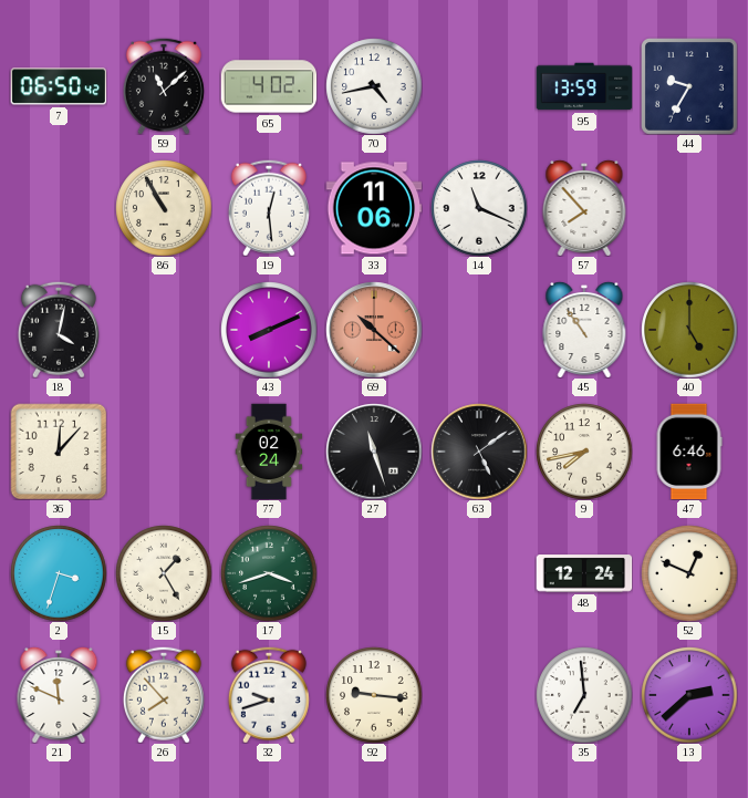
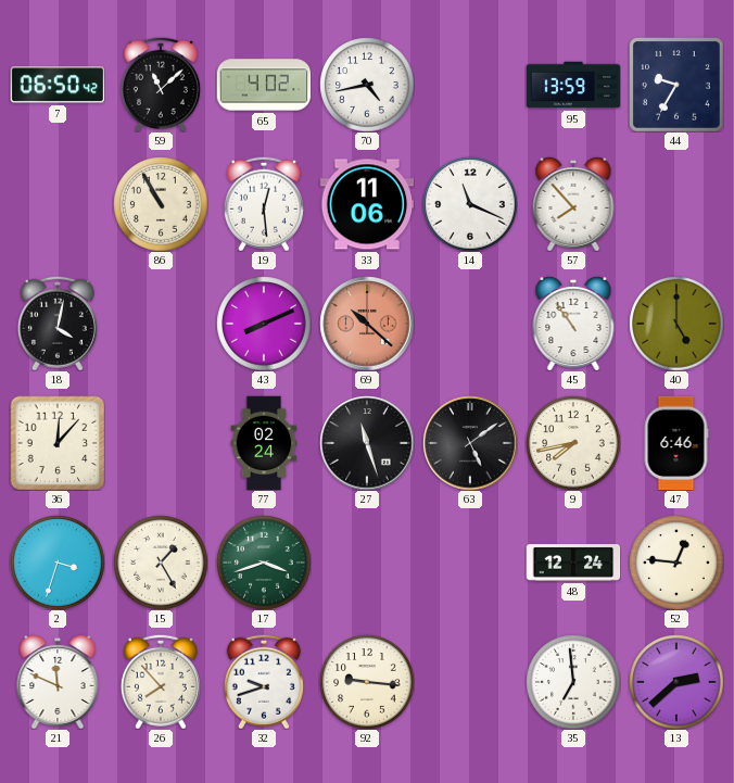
52: 12:49 -> 12:46
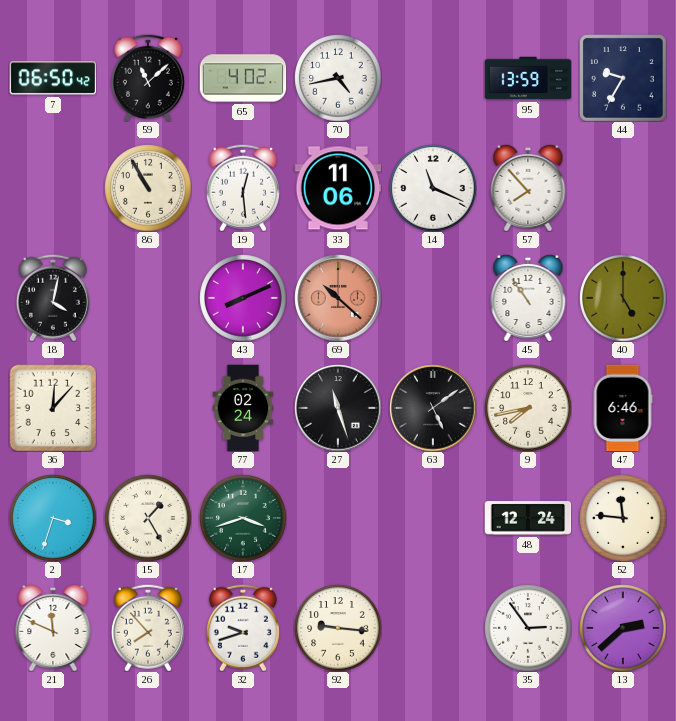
52: 12:46 -> 11:46
35: 6:59 -> 2:54
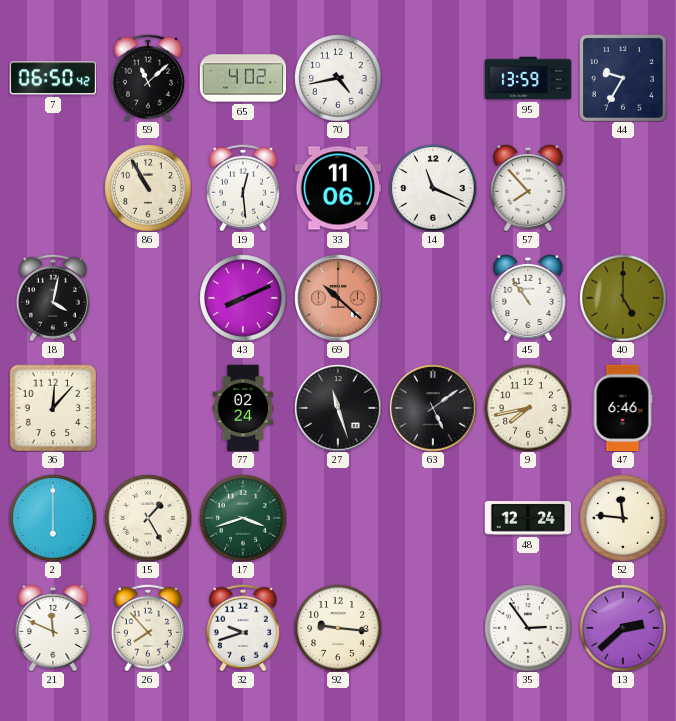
2: 3:33 -> 6:00
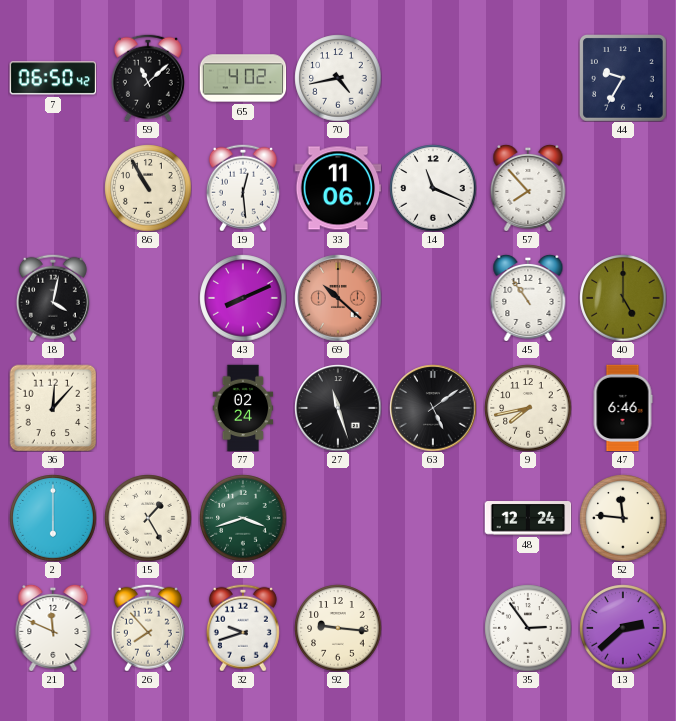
95: 13:59 -> none
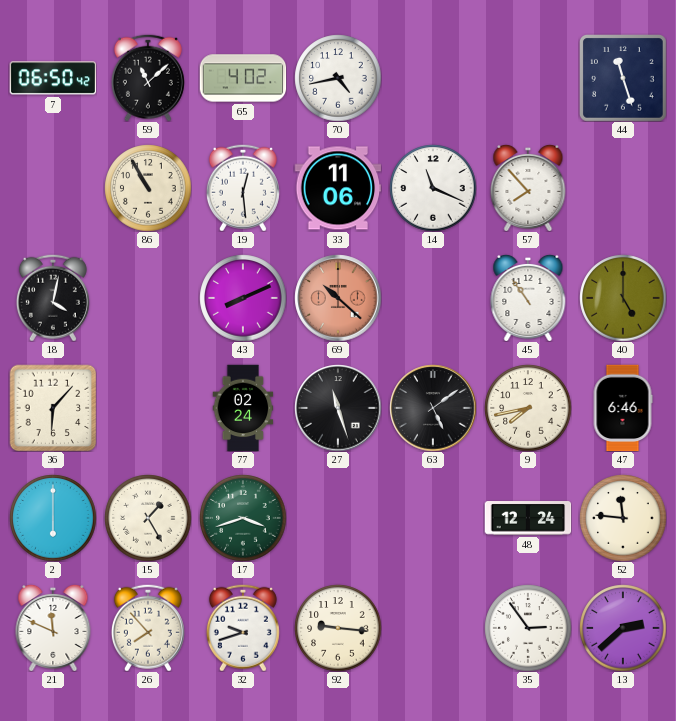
44: 9:35 -> 11:27
36: 12:07 -> 6:07
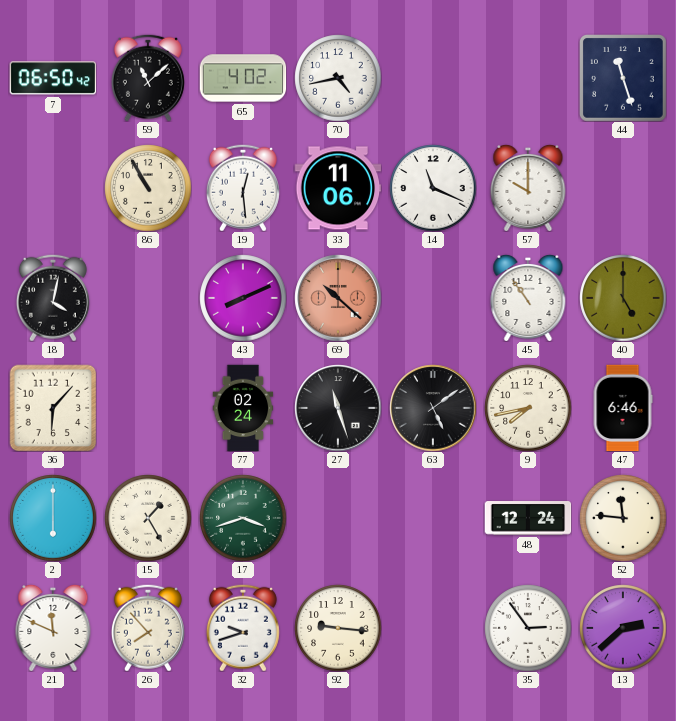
57: 7:53 -> 10:00
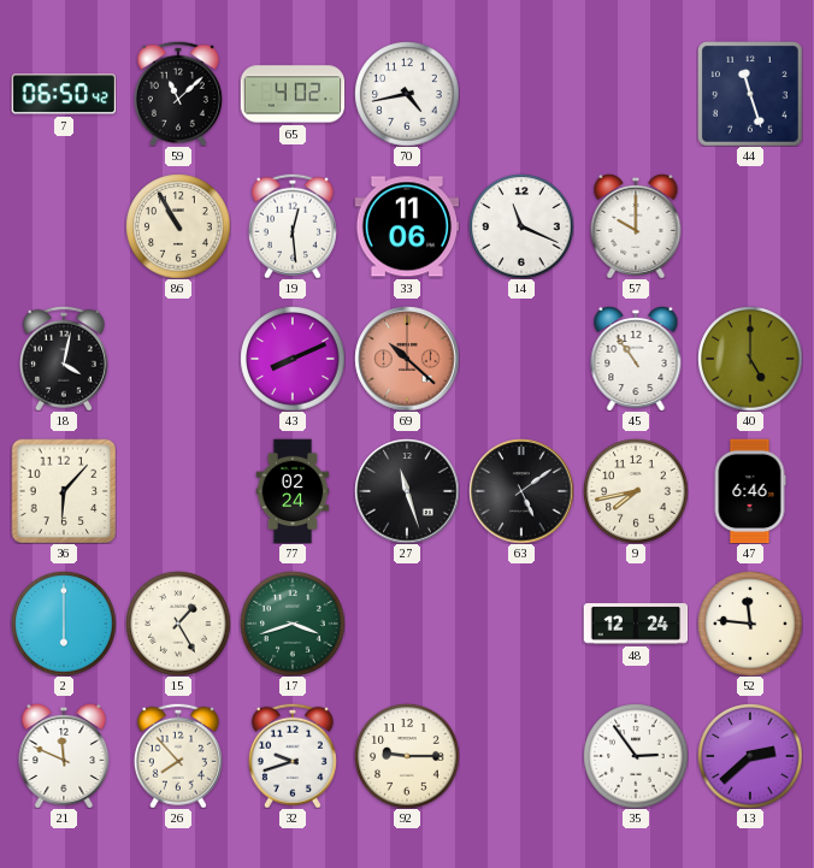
92: 9:16 -> 9:15
